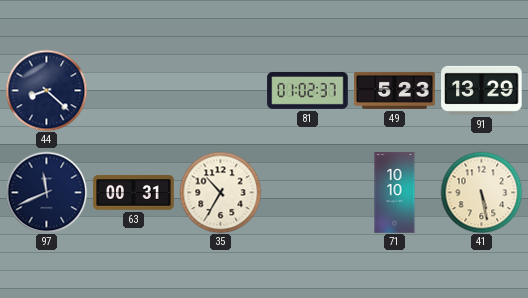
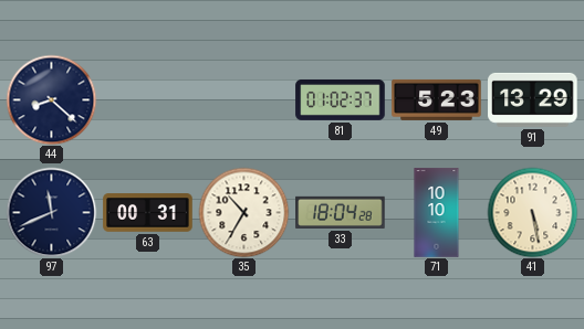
33: none -> 18:04
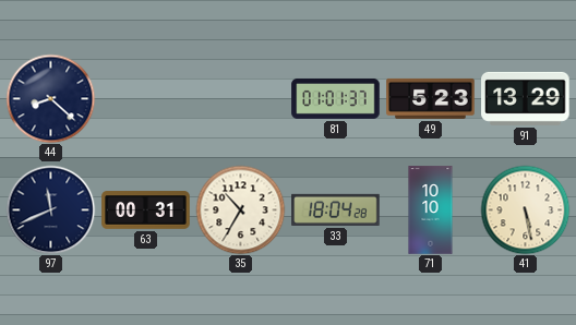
81: 01:02 -> 01:01
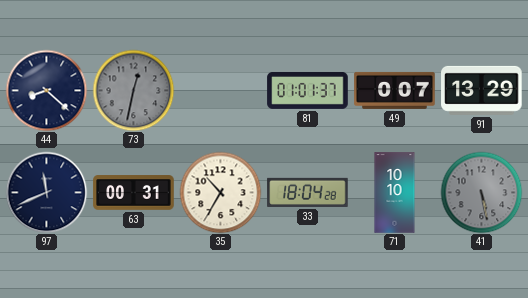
73: none -> 12:32
49: 5:23 -> 0:07
41 dial: cream -> grey
